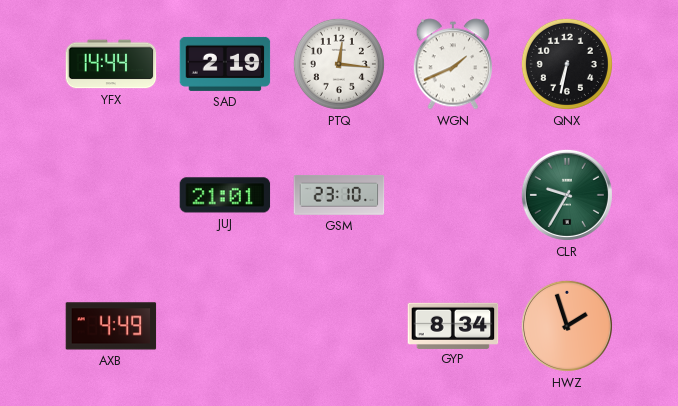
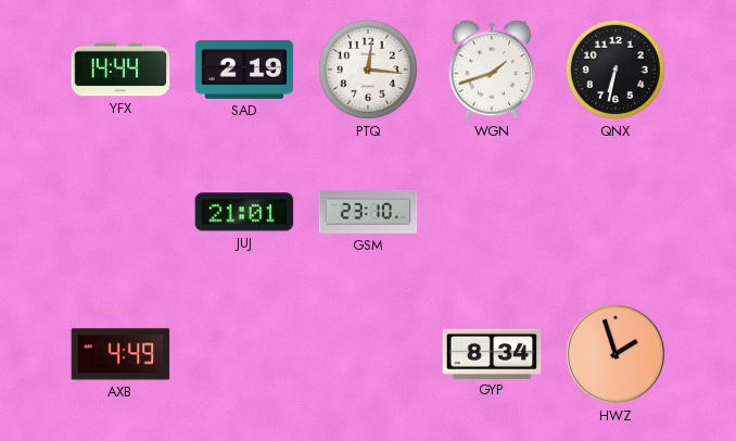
WGN: 1:41 -> 1:42
CLR: 9:35 -> none
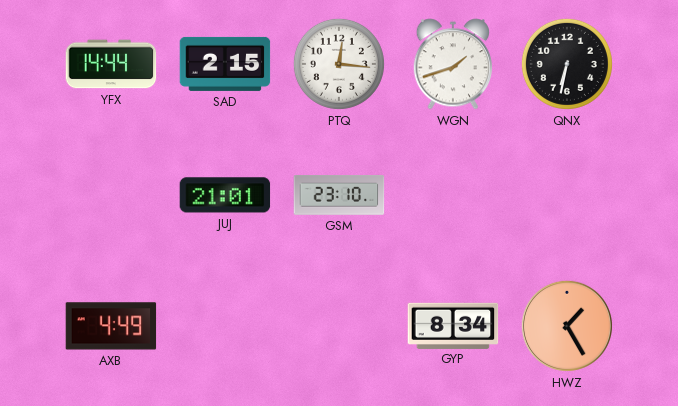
SAD: 2:19 -> 2:15
HWZ: 1:57 -> 1:25
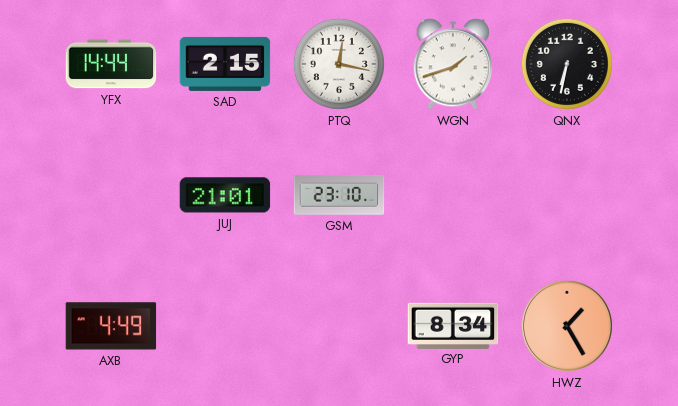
PTQ: 12:16 -> 12:17
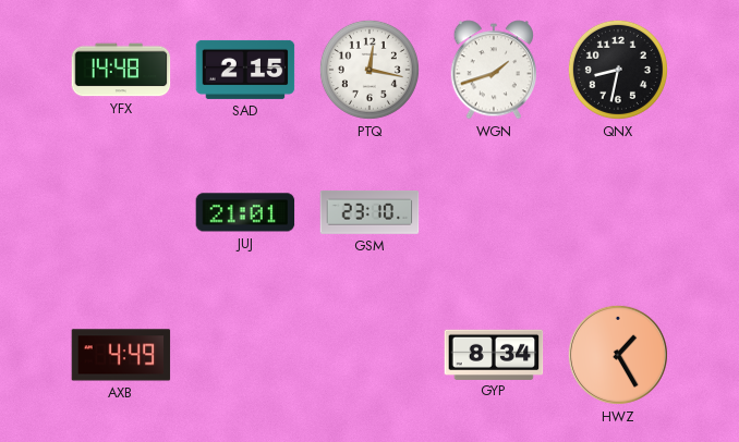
YFX: 14:44 -> 14:48
QNX: 6:32 -> 8:32
